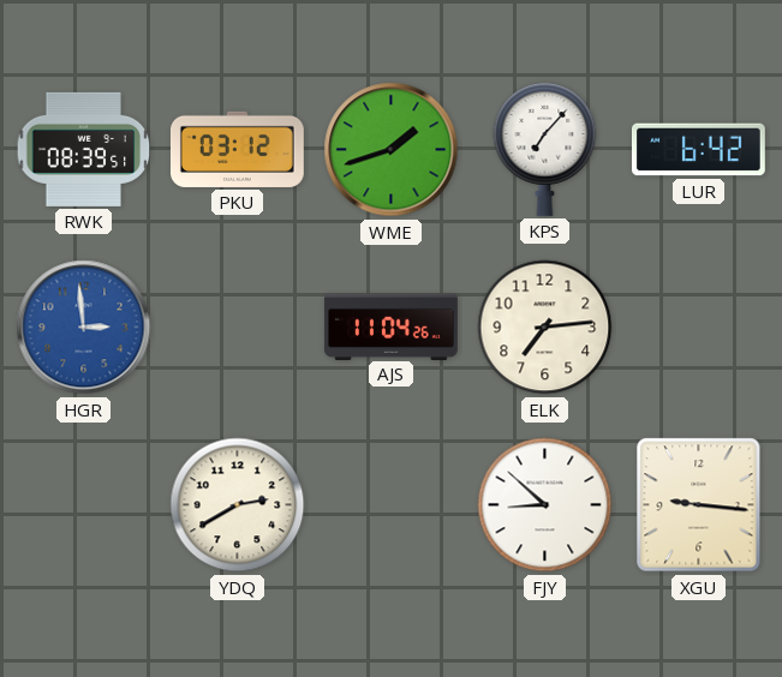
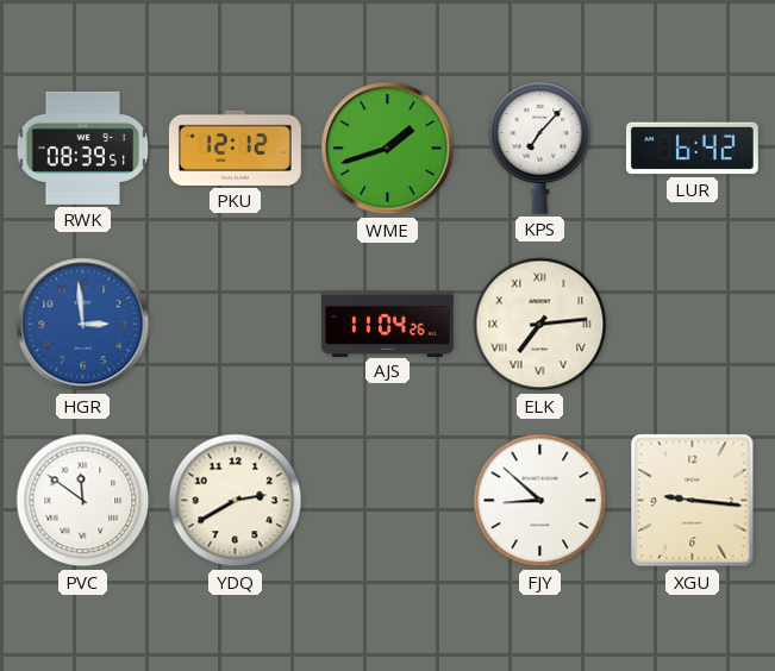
PKU: 03:12 -> 12:12
ELK numerals: Arabic -> Roman
PVC: none -> 11:51
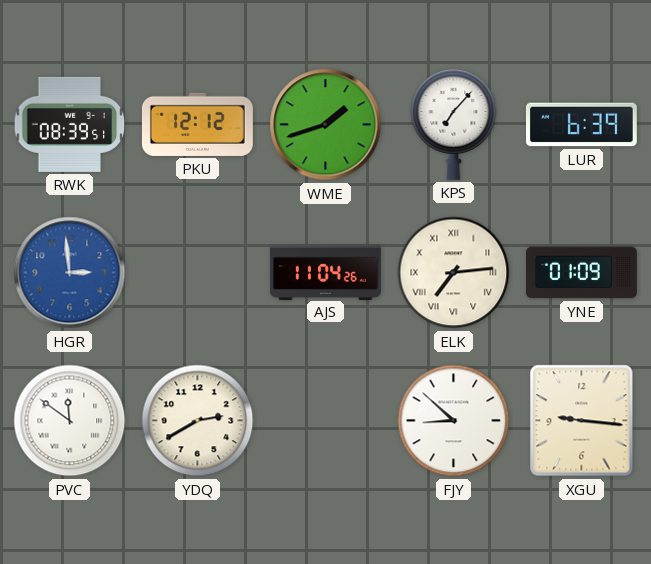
LUR: 6:42 -> 6:39
YNE: none -> 01:09
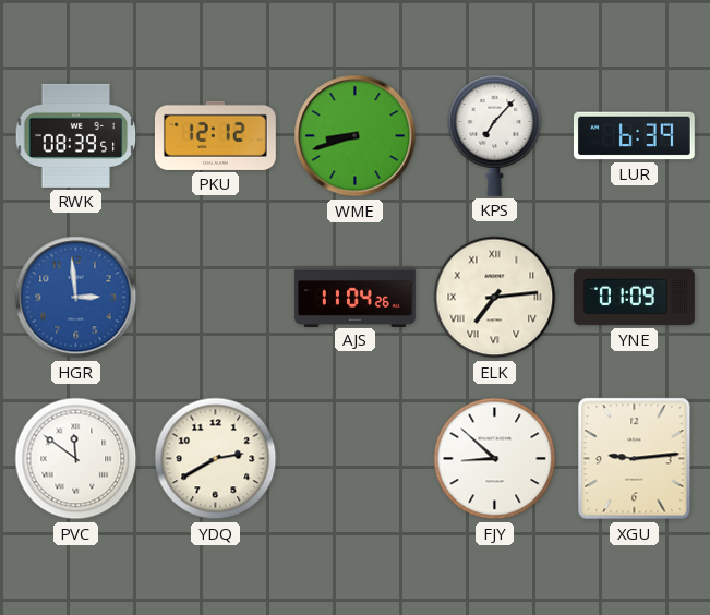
WME: 1:42 -> 8:42
XGU: 9:16 -> 9:14
